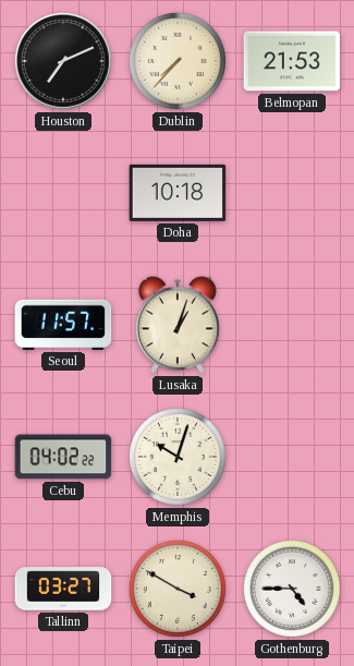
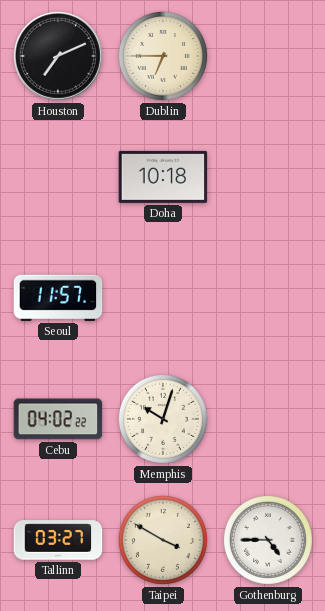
Dublin: 7:37 -> 6:45
Belmopan: 21:53 -> none
Lusaka: 1:03 -> none
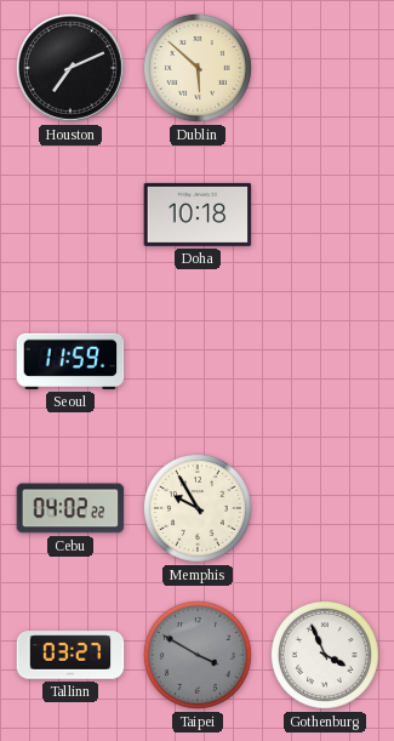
Dublin: 6:45 -> 5:52
Seoul: 11:57 -> 11:59
Memphis: 10:03 -> 9:55
Taipei dial: cream -> grey
Gothenburg: 4:45 -> 3:56
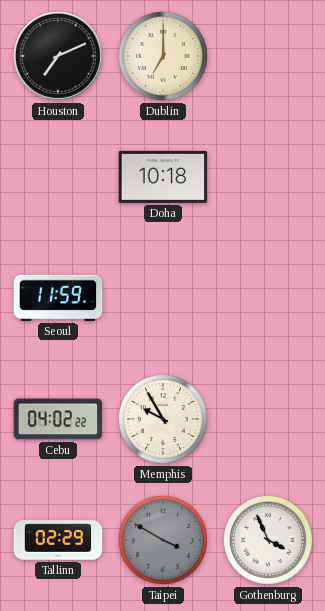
Dublin: 5:52 -> 7:00
Tallinn: 03:27 -> 02:29
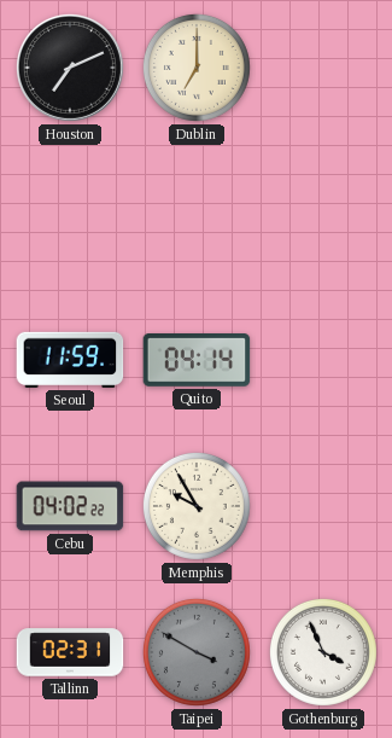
Doha: 10:18 -> none
Quito: none -> 04:14
Tallinn: 02:29 -> 02:31
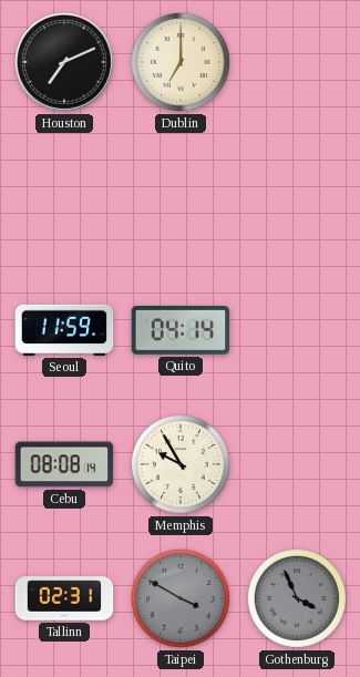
Cebu: 04:02 -> 08:08
Gothenburg dial: white -> grey
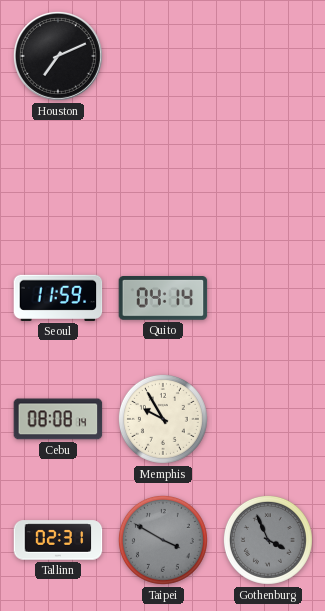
Dublin: 7:00 -> none
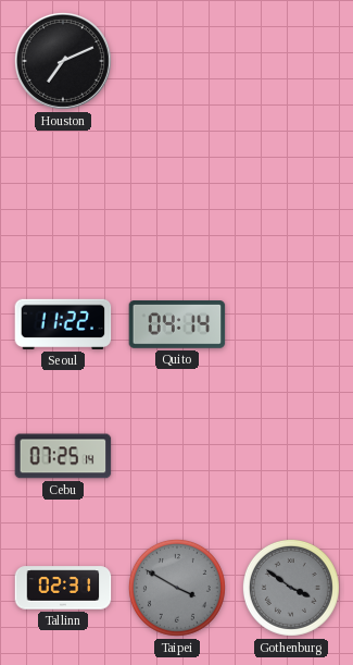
Seoul: 11:59 -> 11:22
Cebu: 08:08 -> 07:25
Memphis: 9:55 -> none
Gothenburg: 3:56 -> 3:51
